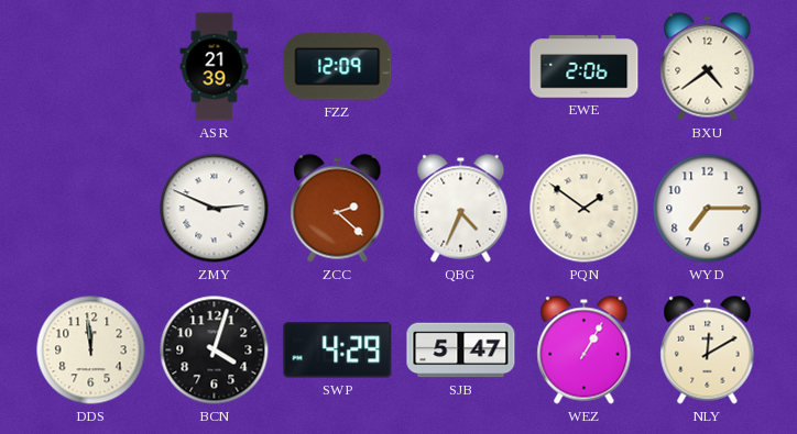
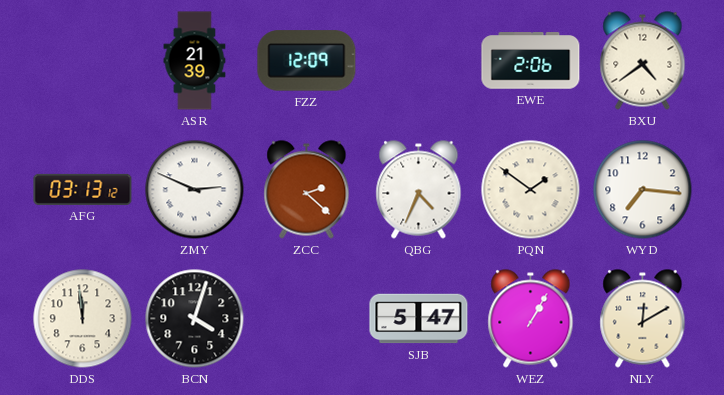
AFG: none -> 03:13
WYD: 7:15 -> 7:16
SWP: 4:29 -> none
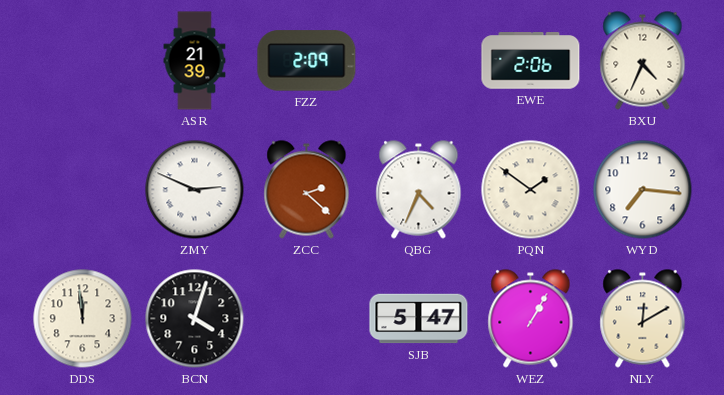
FZZ: 12:09 -> 2:09
BXU: 4:39 -> 4:34
AFG: 03:13 -> none
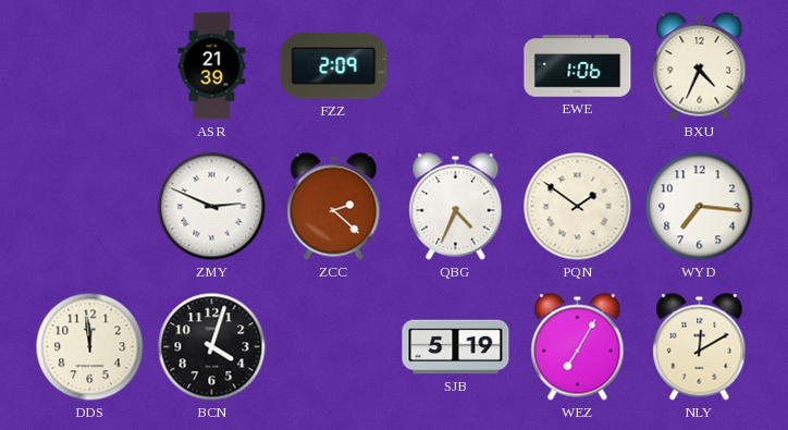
EWE: 2:06 -> 1:06
SJB: 5:47 -> 5:19
WEZ: 1:05 -> 7:05
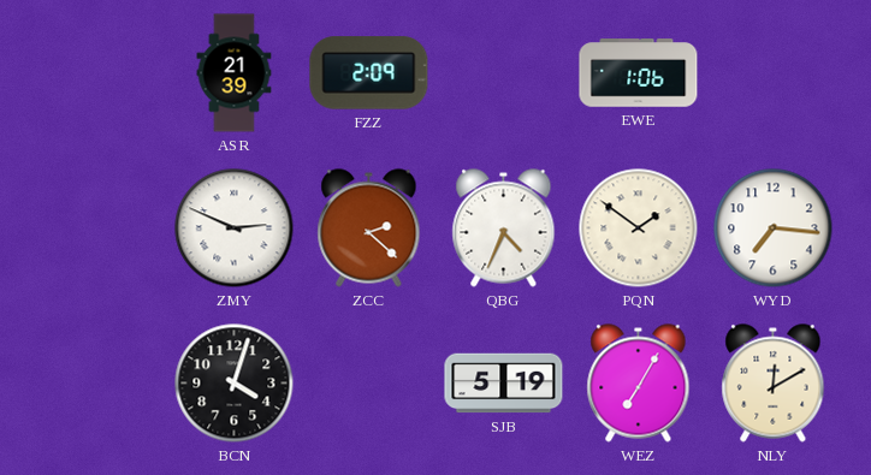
BXU: 4:34 -> none
DDS: 11:59 -> none
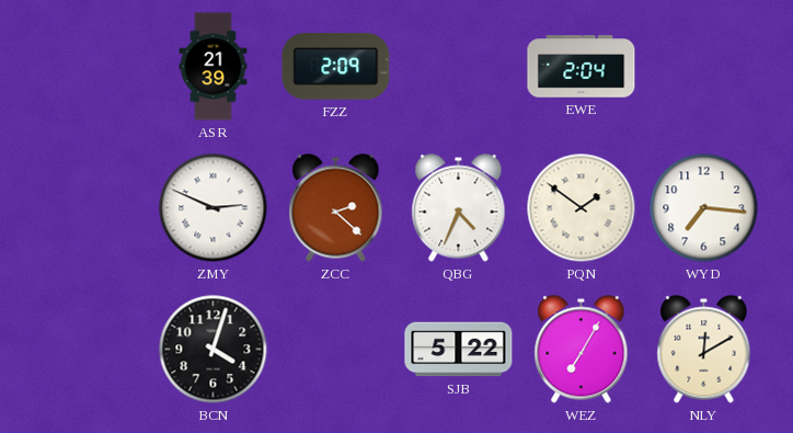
EWE: 1:06 -> 2:04
SJB: 5:19 -> 5:22
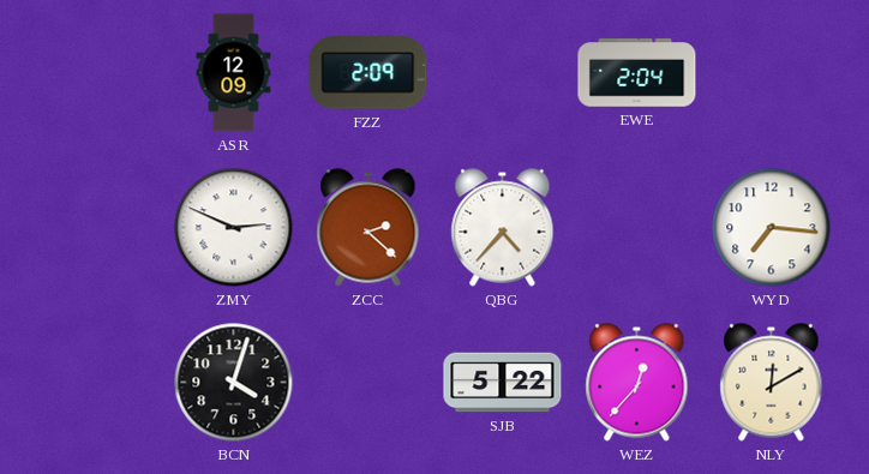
ASR: 21:39 -> 12:09
QBG: 4:34 -> 4:37
PQN: 1:51 -> none
WEZ: 7:05 -> 12:37
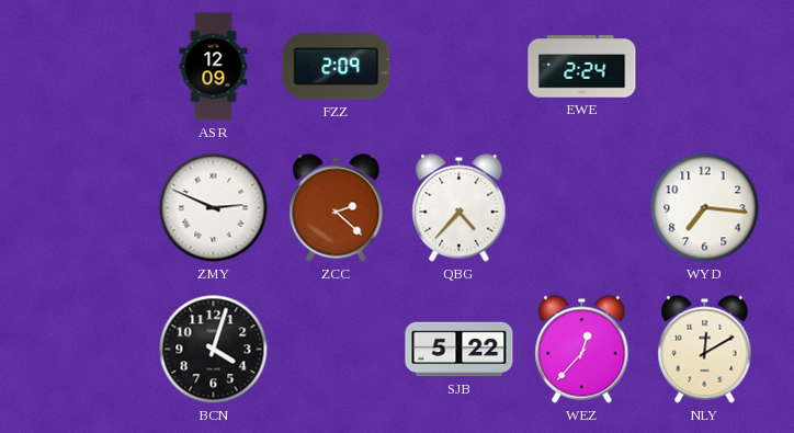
EWE: 2:04 -> 2:24
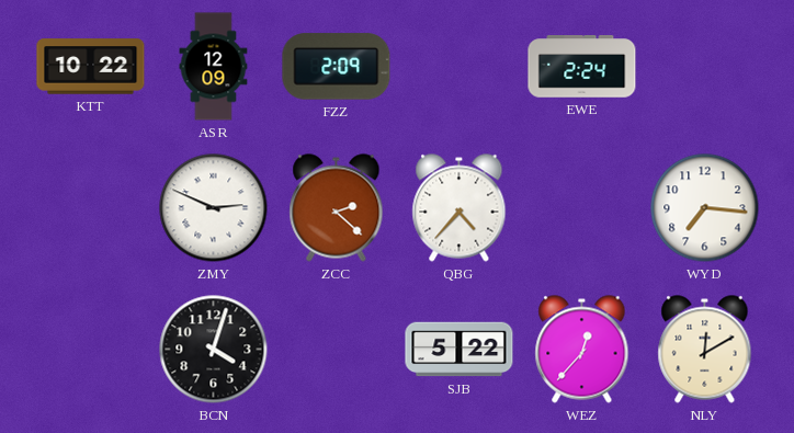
KTT: none -> 10:22
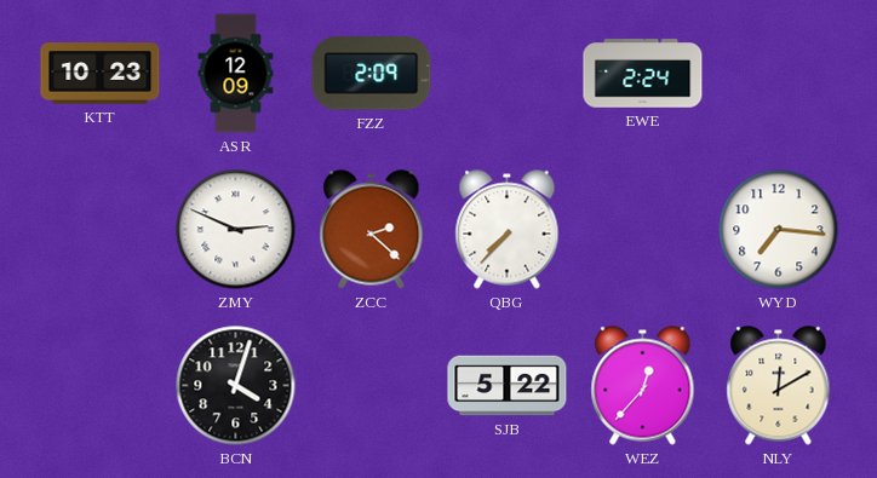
KTT: 10:22 -> 10:23
QBG: 4:37 -> 7:37
